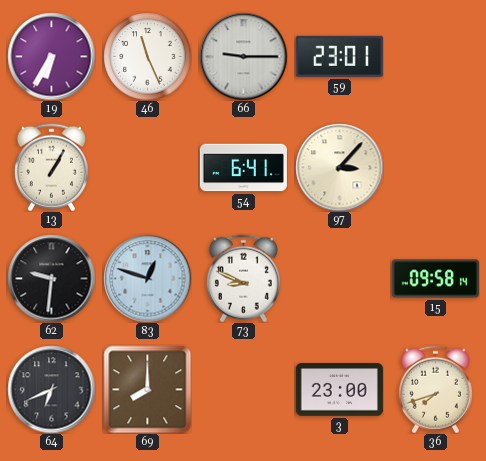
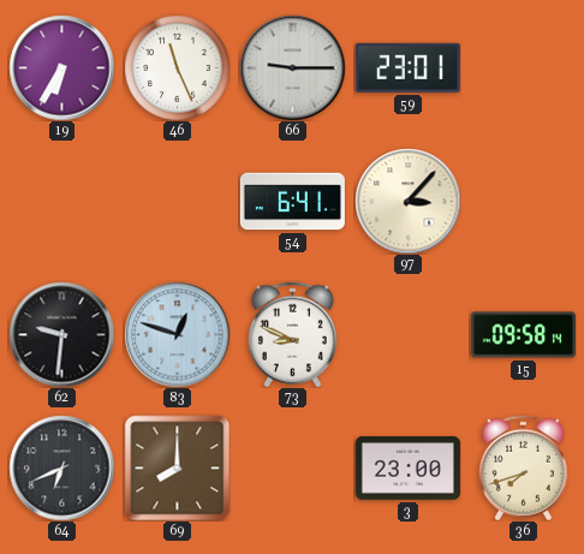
13: 1:05 -> none
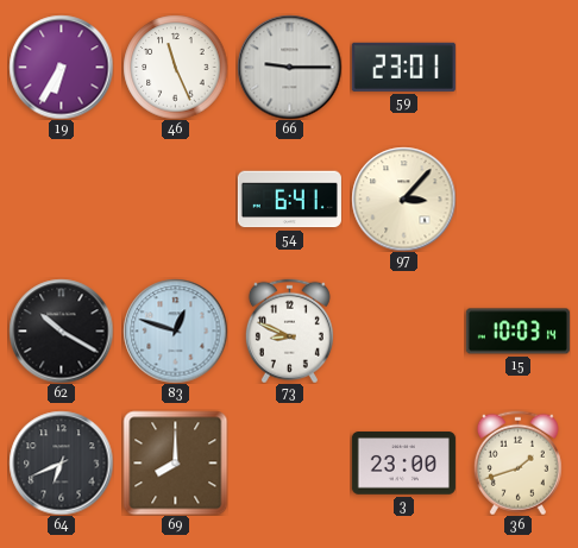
62: 9:31 -> 10:20
15: 09:58 -> 10:03
36: 7:42 -> 1:42
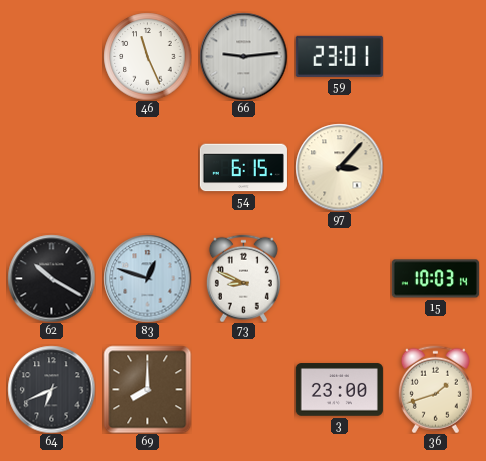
19: 6:35 -> none
66: 9:15 -> 9:14
54: 6:41 -> 6:15
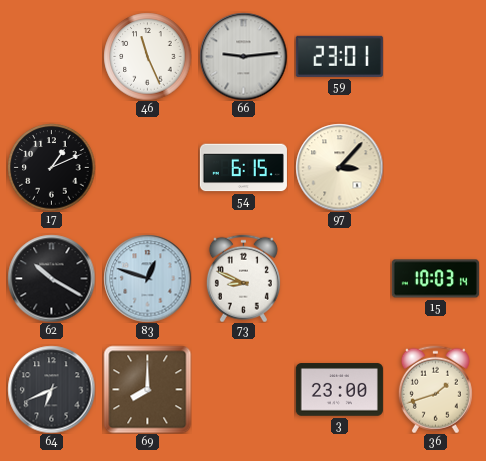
17: none -> 1:11
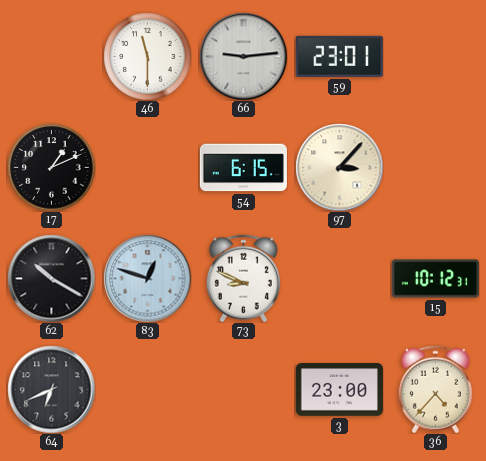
46: 11:26 -> 11:30
15: 10:03 -> 10:12
69: 8:00 -> none
36: 1:42 -> 4:37
